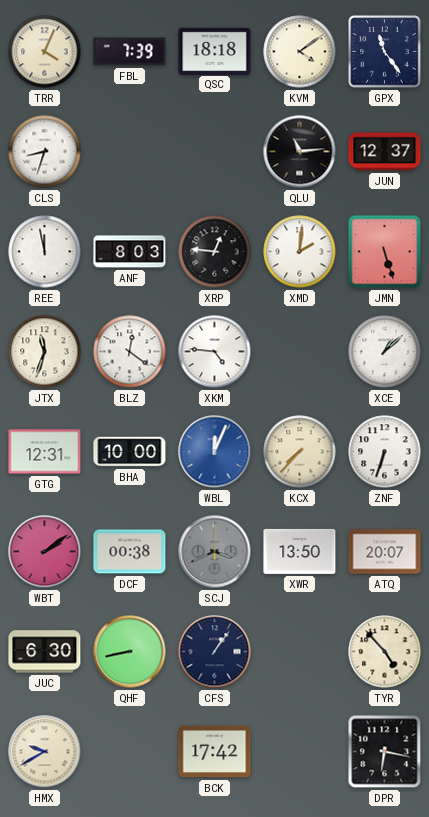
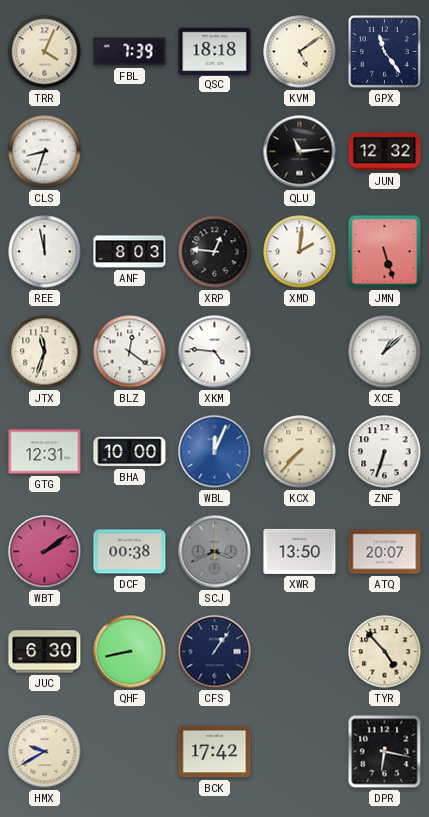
KVM: 4:09 -> 5:09
JUN: 12:37 -> 12:32
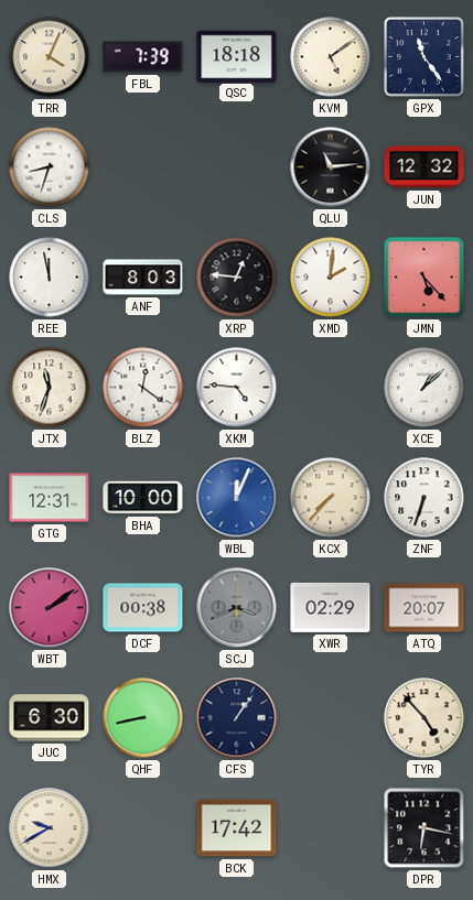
JMN: 5:27 -> 5:23
XWR: 13:50 -> 02:29
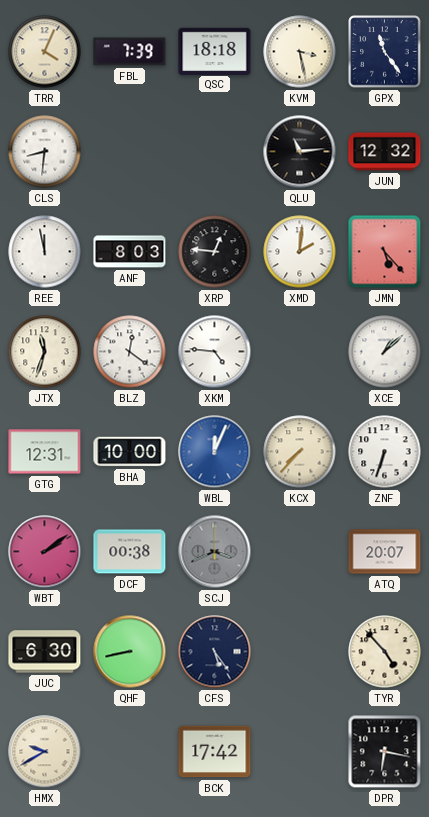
KVM: 5:09 -> 3:28
CLS: 8:33 -> 8:31
XWR: 02:29 -> none
CFS: 1:06 -> 5:24
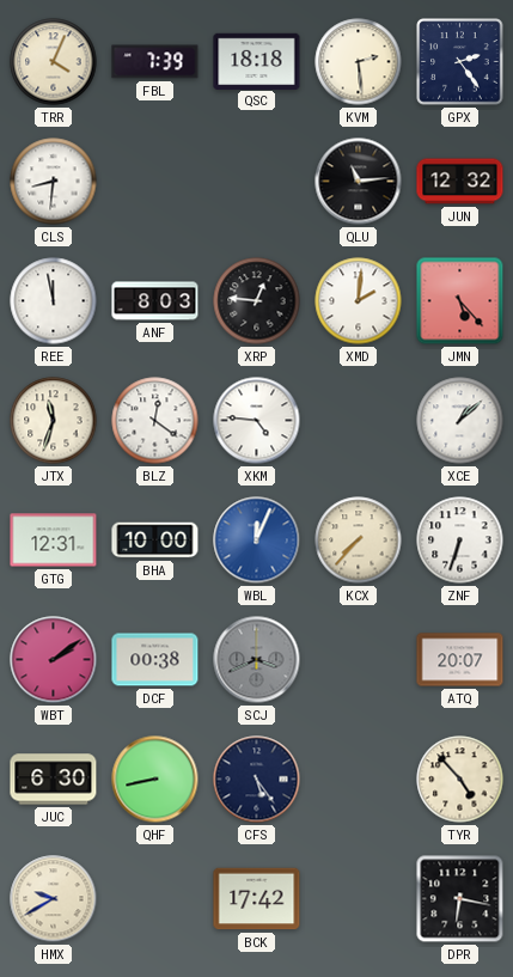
KVM: 3:28 -> 2:29
GPX: 11:24 -> 2:24
